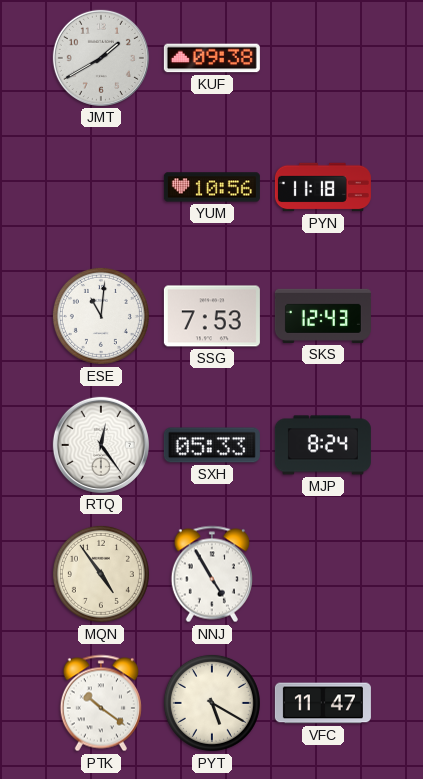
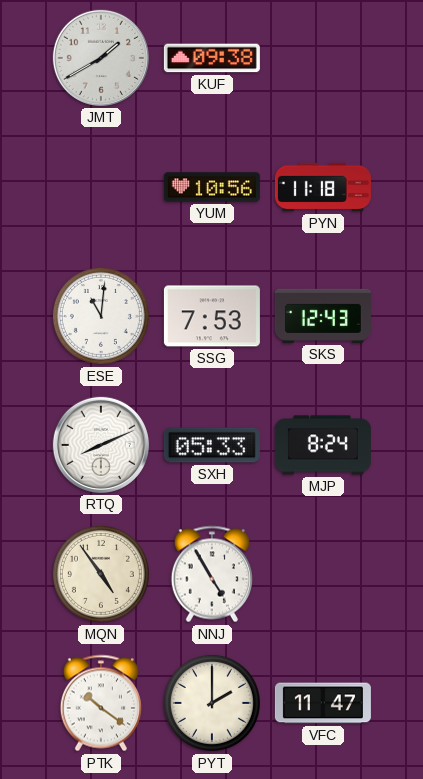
RTQ: 12:24 -> 8:11
PYT: 5:20 -> 2:00
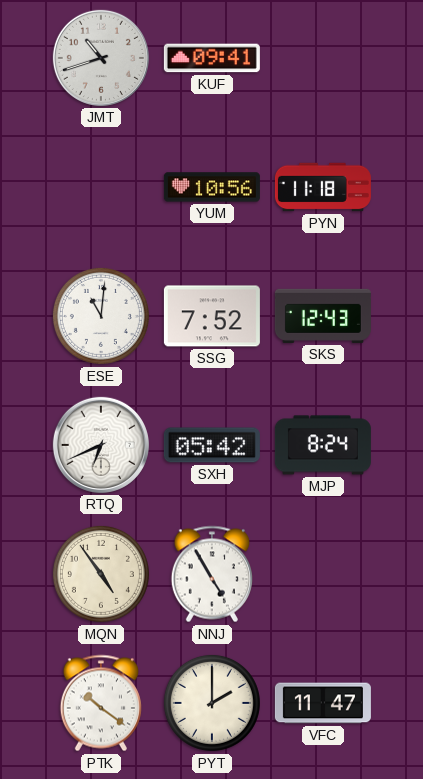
JMT: 1:40 -> 10:42
KUF: 09:38 -> 09:41
SSG: 7:53 -> 7:52
RTQ: 8:11 -> 6:41
SXH: 05:33 -> 05:42
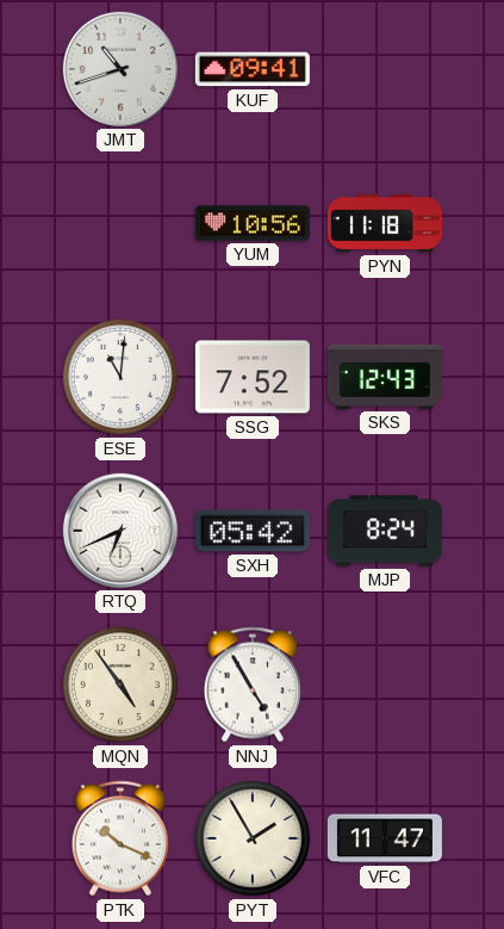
PTK: 10:21 -> 10:19
PYT: 2:00 -> 1:55
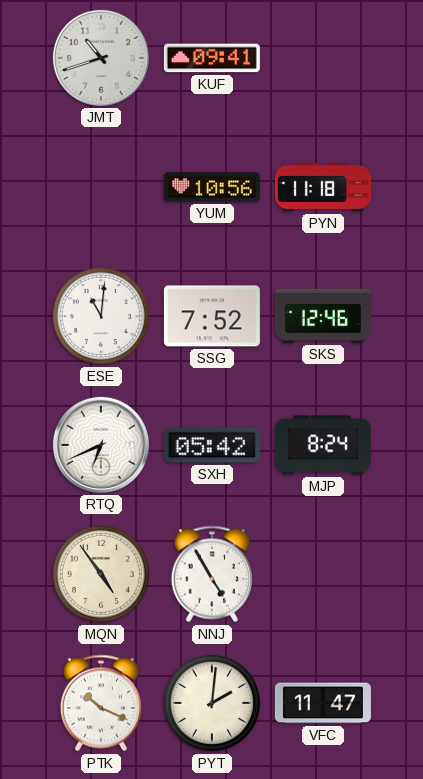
SKS: 12:43 -> 12:46
PYT: 1:55 -> 2:01
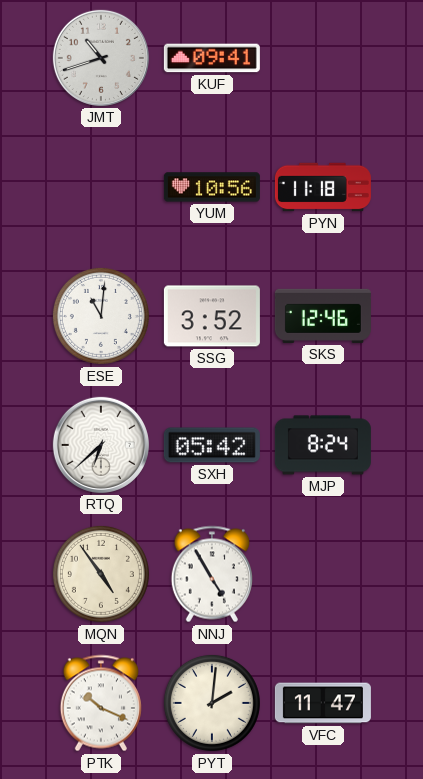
SSG: 7:52 -> 3:52
RTQ: 6:41 -> 6:38
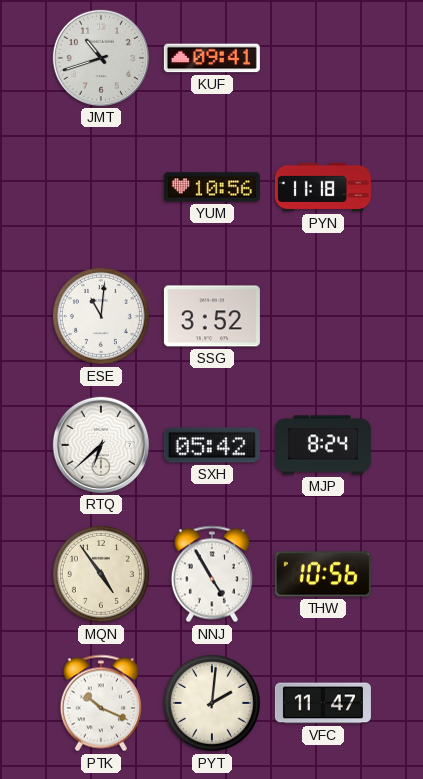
SKS: 12:46 -> none
THW: none -> 10:56
